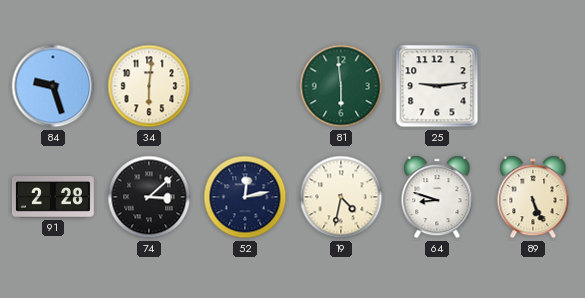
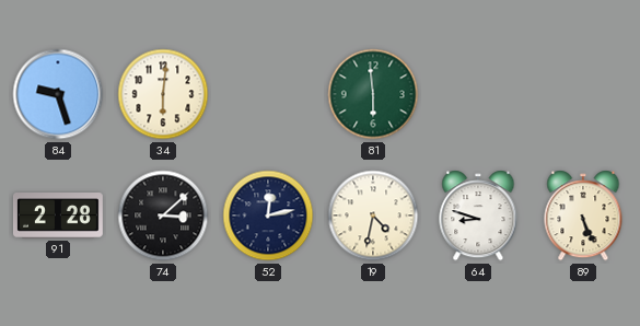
25: 9:14 -> none
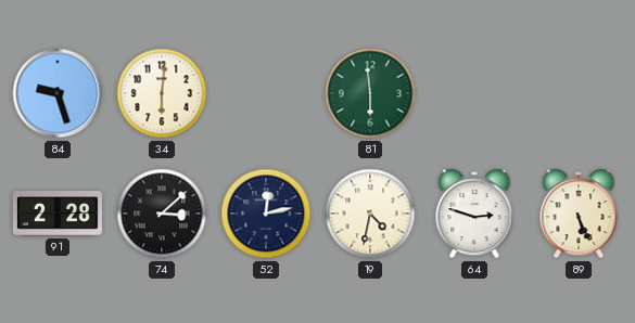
64: 8:48 -> 2:48
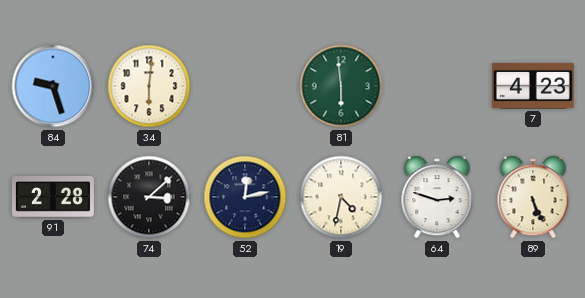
7: none -> 4:23
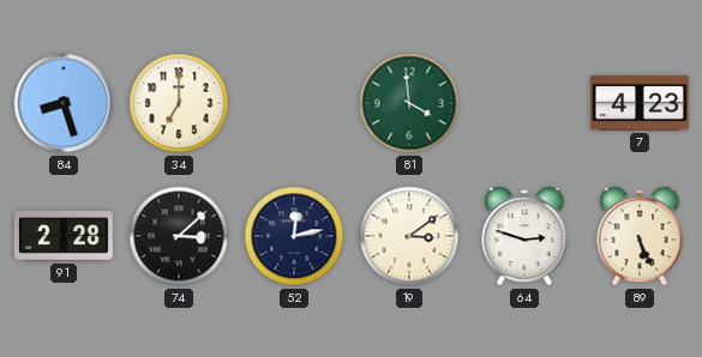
84: 9:27 -> 8:27
34: 6:01 -> 7:00
81: 5:59 -> 3:59
19: 4:32 -> 3:09
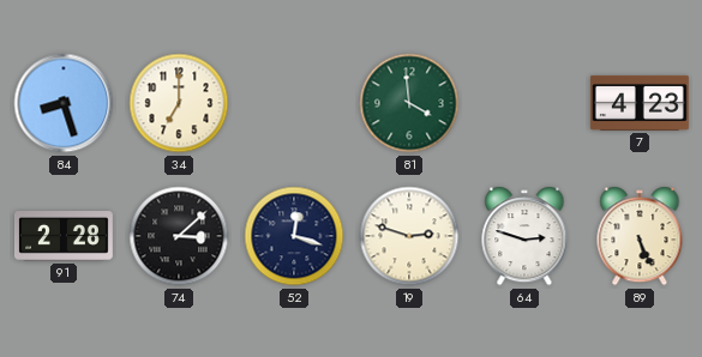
52: 12:13 -> 12:18
19: 3:09 -> 2:48
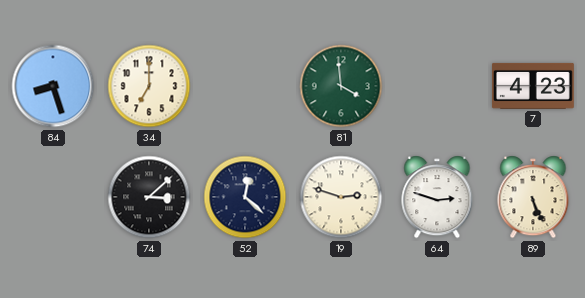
91: 2:28 -> none
52: 12:18 -> 12:22
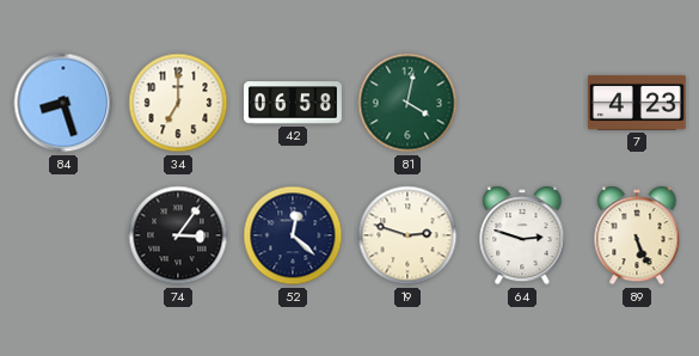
42: none -> 06:58
81: 3:59 -> 4:02
74: 3:08 -> 3:06
